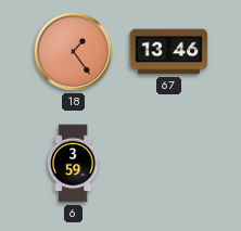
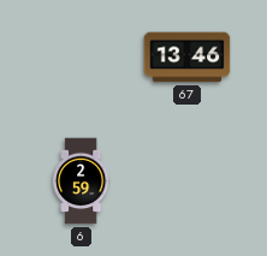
18: 1:24 -> none
6: 3:59 -> 2:59
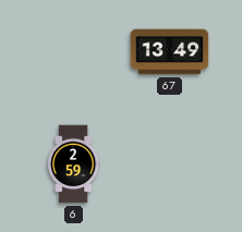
67: 13:46 -> 13:49
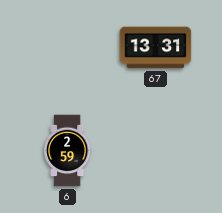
67: 13:49 -> 13:31
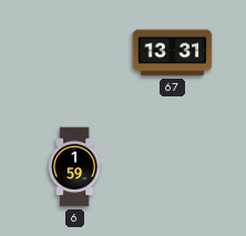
6: 2:59 -> 1:59
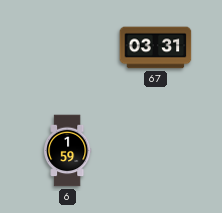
67: 13:31 -> 03:31
